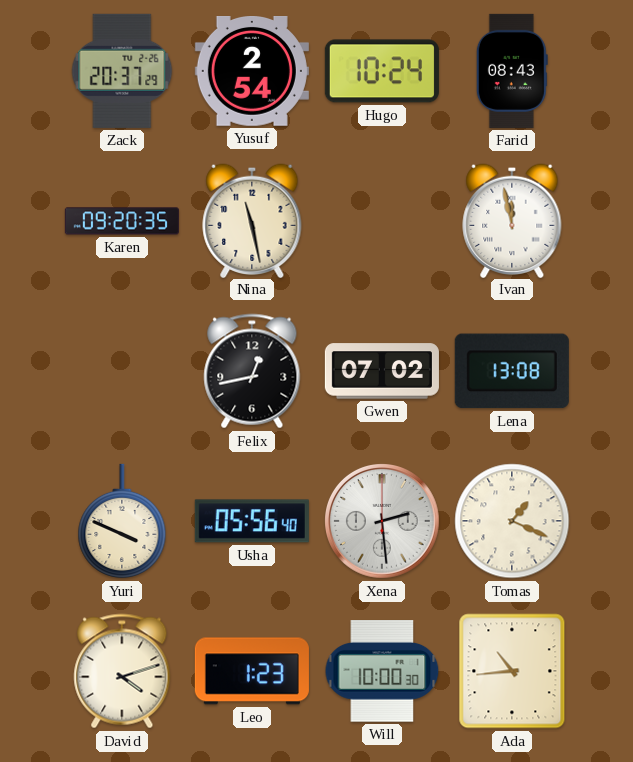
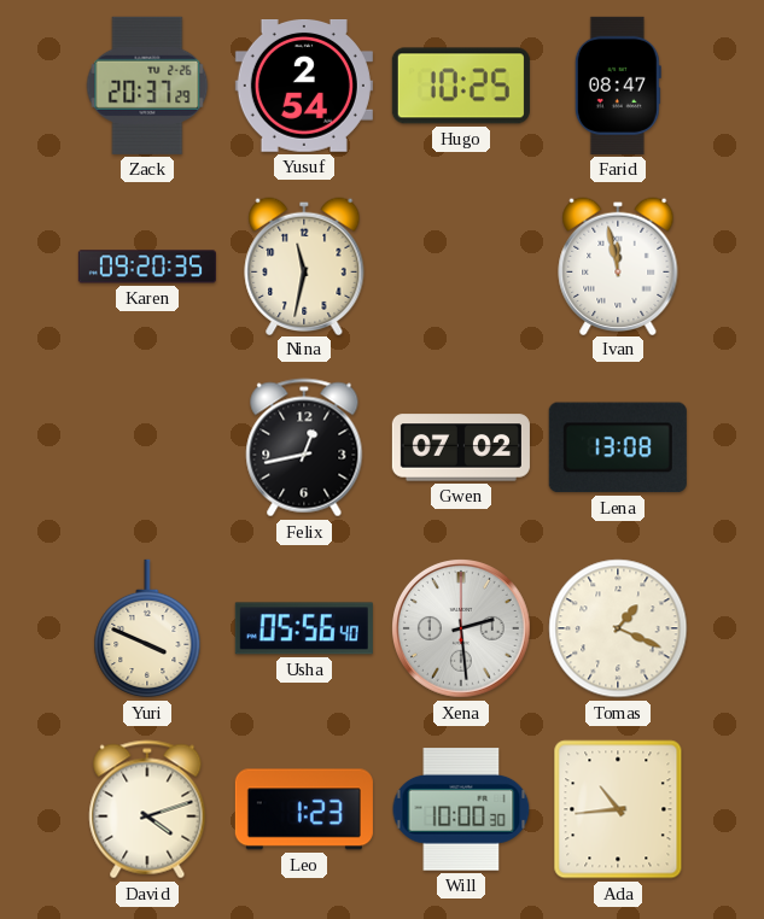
Hugo: 10:24 -> 10:25
Farid: 08:43 -> 08:47
Nina: 11:28 -> 11:32
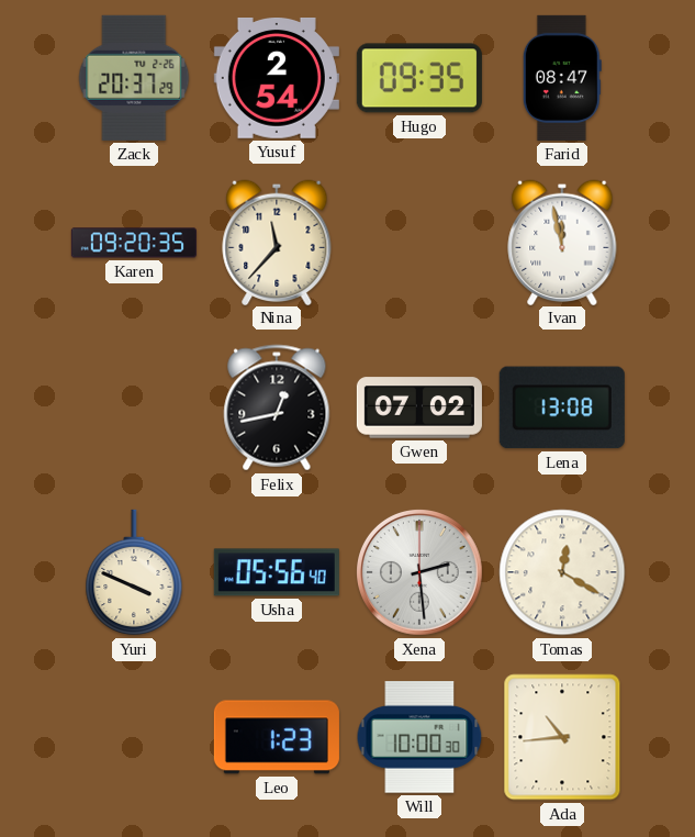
Hugo: 10:25 -> 09:35
Nina: 11:32 -> 11:37
Tomas: 1:19 -> 12:20
David: 4:12 -> none
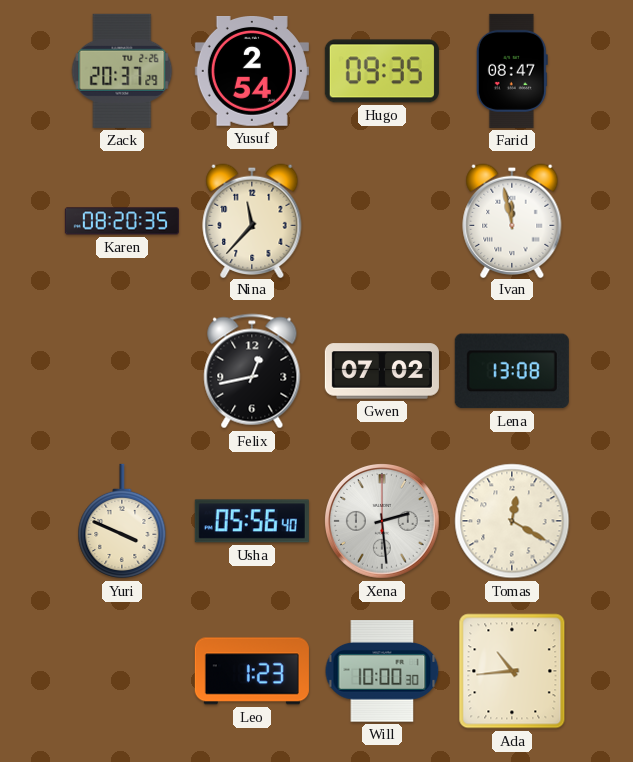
Karen: 09:20 -> 08:20
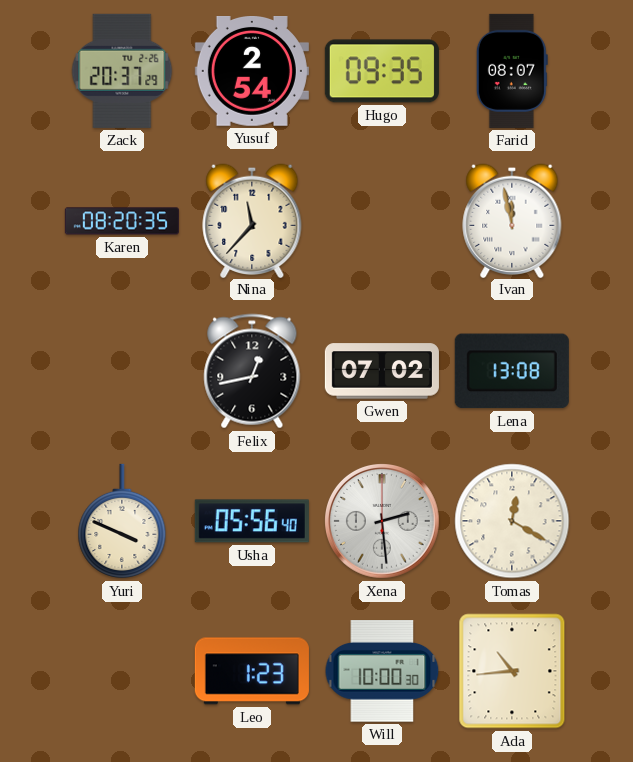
Farid: 08:47 -> 08:07
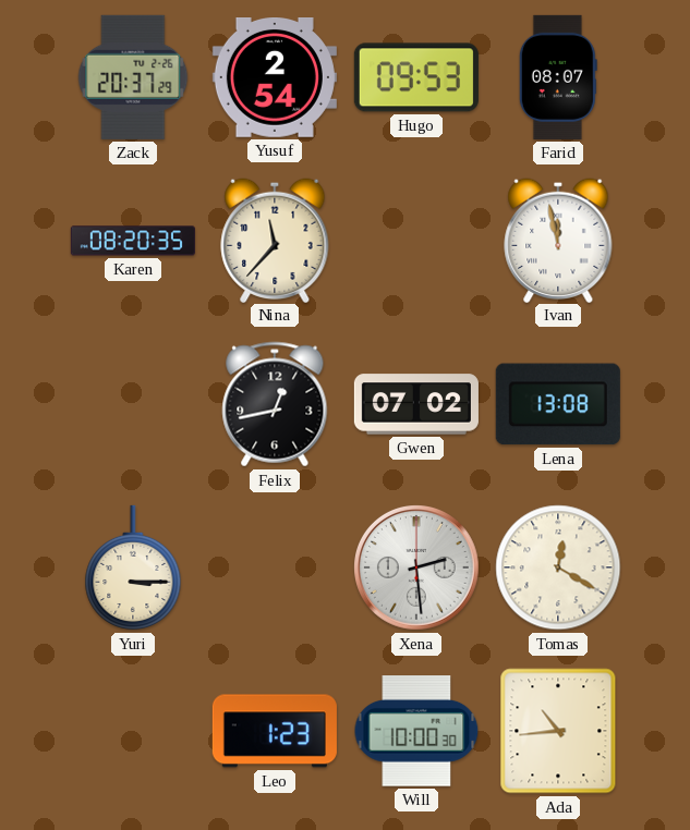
Hugo: 09:35 -> 09:53
Yuri: 3:49 -> 3:15
Usha: 05:56 -> none
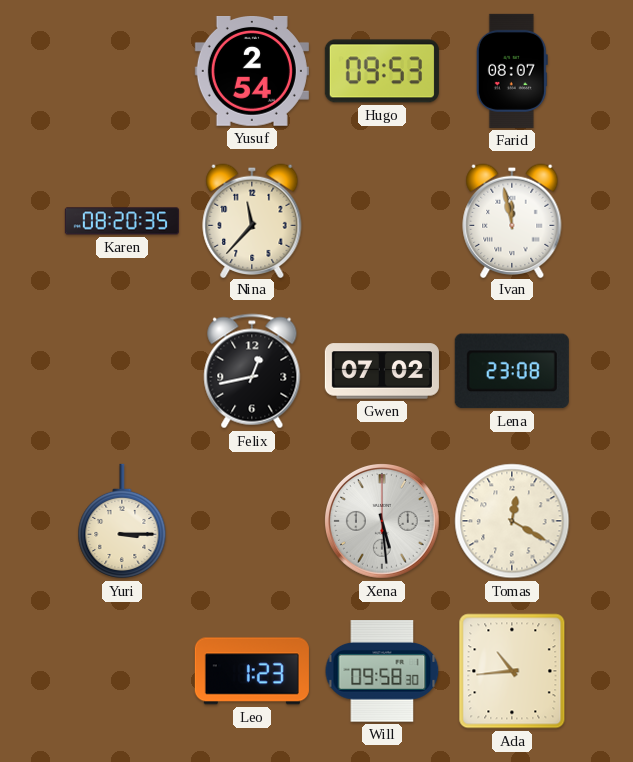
Zack: 20:37 -> none
Lena: 13:08 -> 23:08
Xena: 2:29 -> 5:29
Will: 10:00 -> 09:58
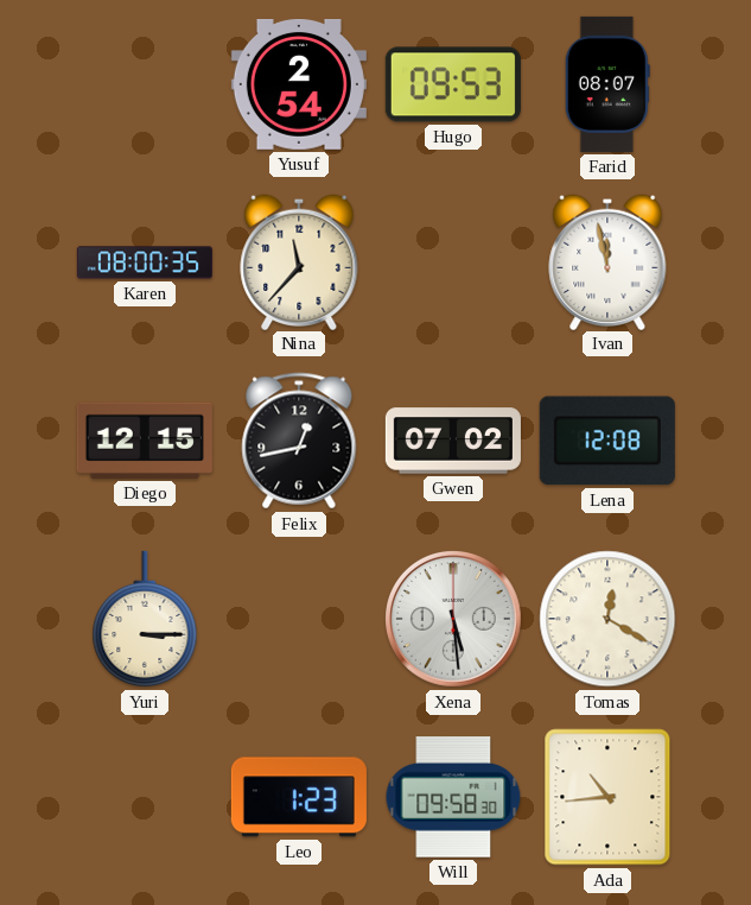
Karen: 08:20 -> 08:00
Diego: none -> 12:15
Lena: 23:08 -> 12:08
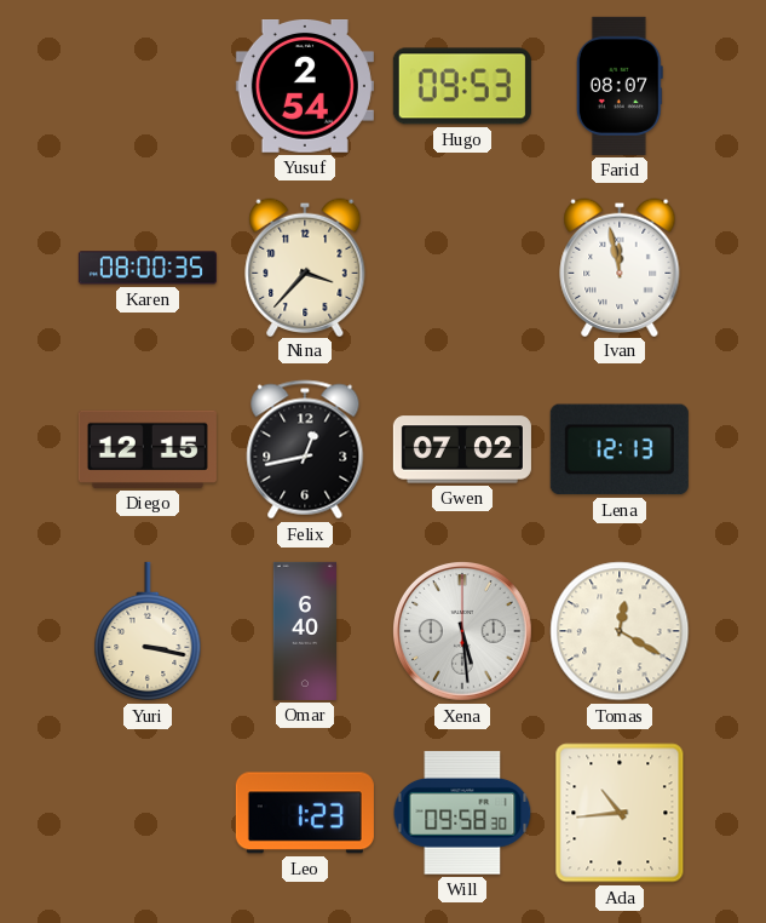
Nina: 11:37 -> 3:37
Lena: 12:08 -> 12:13
Yuri: 3:15 -> 3:17
Omar: none -> 6:40
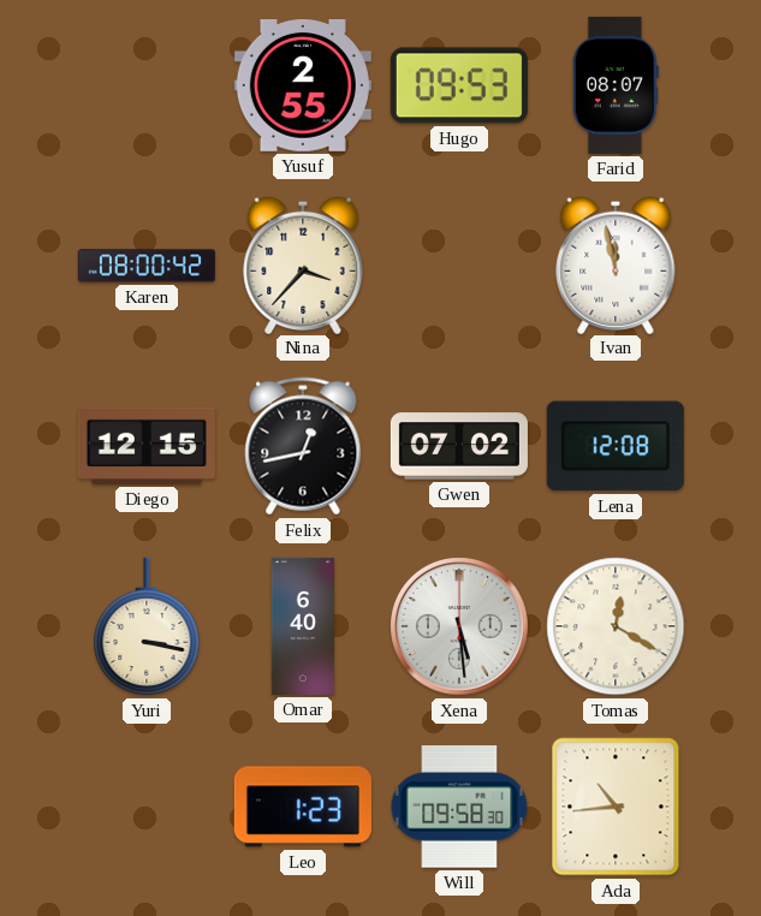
Yusuf: 2:54 -> 2:55
Karen: 08:00:35 -> 08:00:42
Lena: 12:13 -> 12:08
